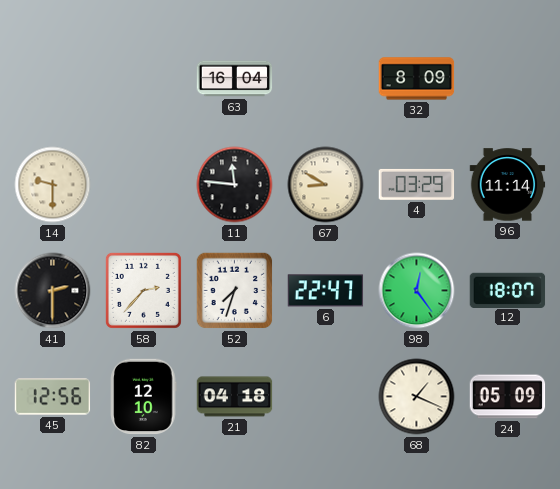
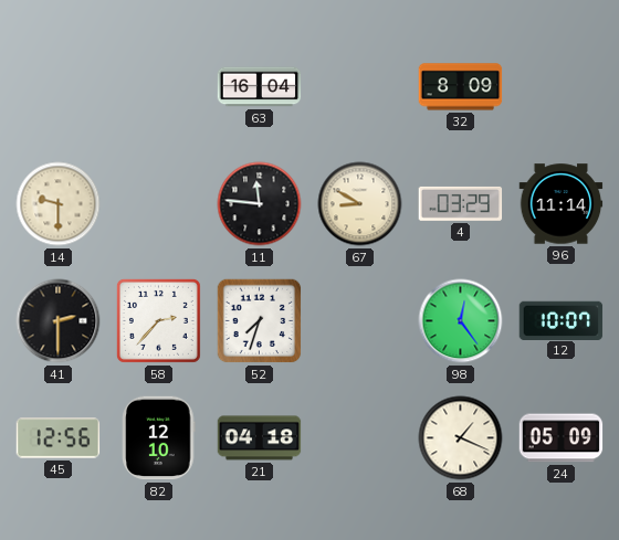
6: 22:47 -> none
12: 18:07 -> 10:07
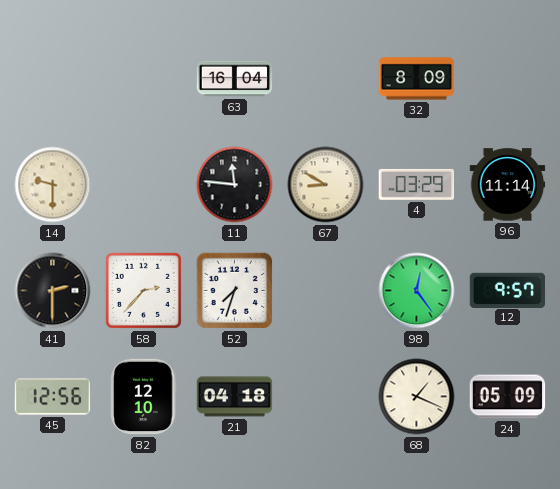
12: 10:07 -> 9:57
